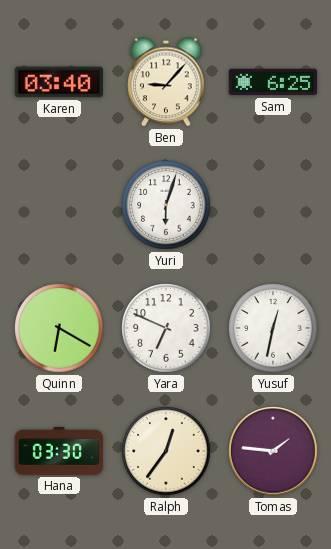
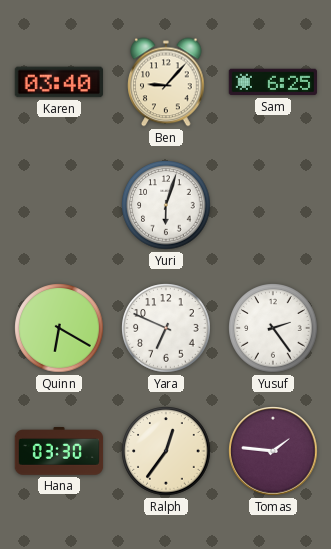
Yusuf: 12:32 -> 2:24
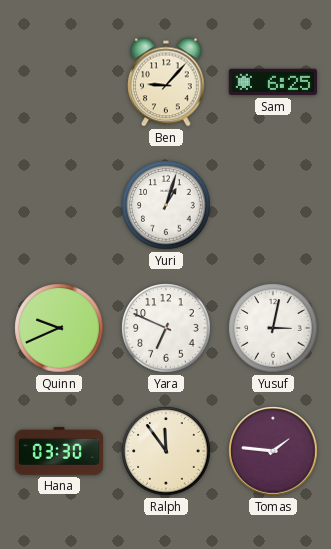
Karen: 03:40 -> none
Yuri: 6:03 -> 1:03
Quinn: 6:20 -> 9:41
Yusuf: 2:24 -> 3:02
Ralph: 12:36 -> 11:54
